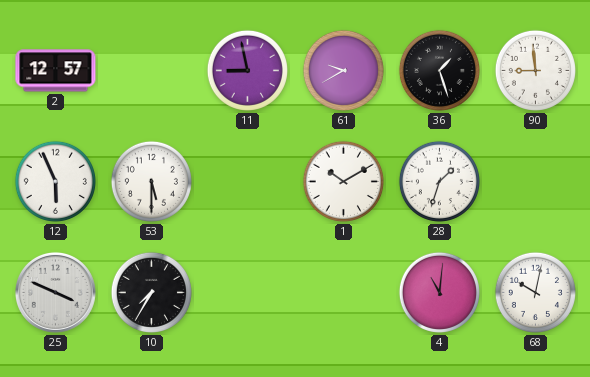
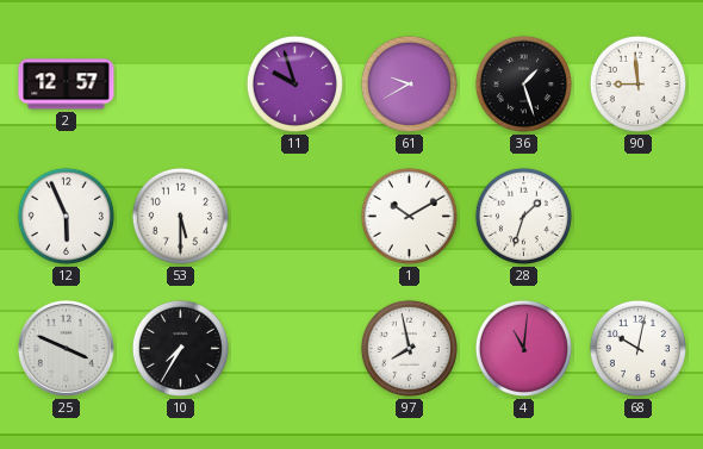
11: 8:58 -> 9:57
97: none -> 7:58
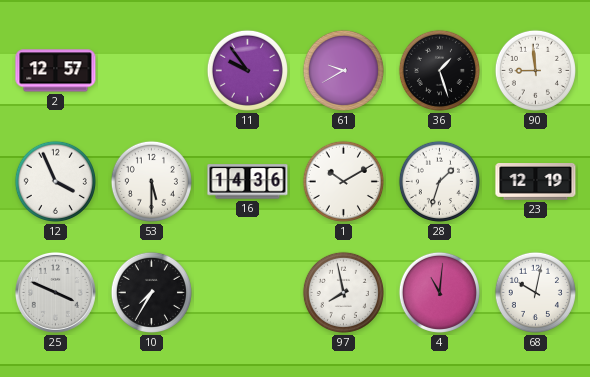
11: 9:57 -> 9:54
12: 5:56 -> 3:56
16: none -> 14:36
23: none -> 12:19
